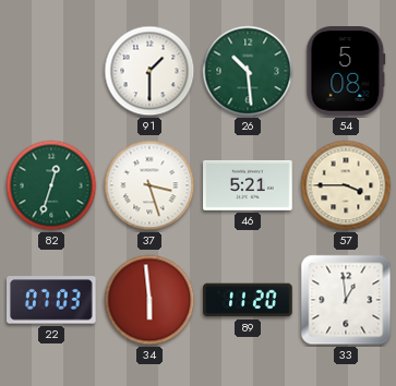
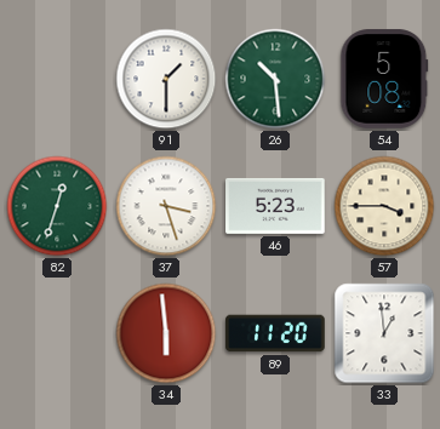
46: 5:21 -> 5:23
22: 07:03 -> none
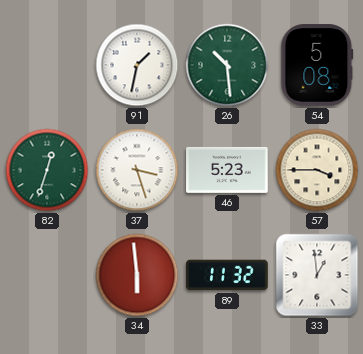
91: 1:30 -> 1:32
89: 11:20 -> 11:32
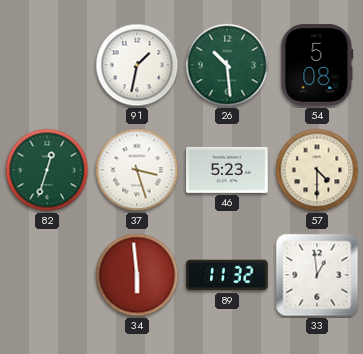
57: 3:45 -> 4:30
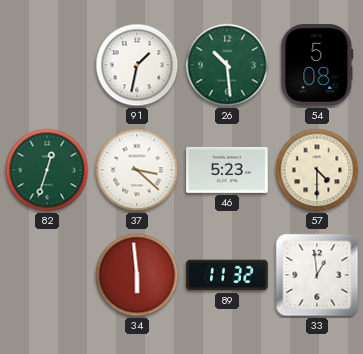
37: 3:27 -> 3:22
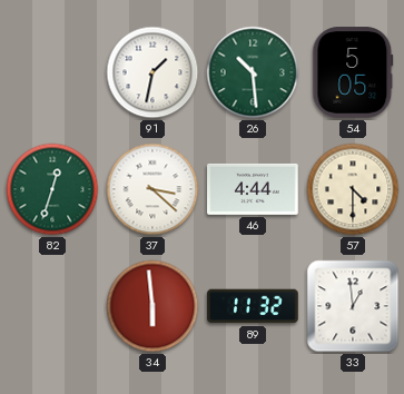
54: 5:08 -> 5:05
46: 5:23 -> 4:44
